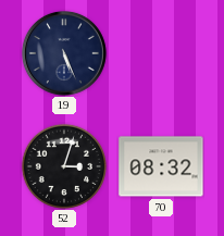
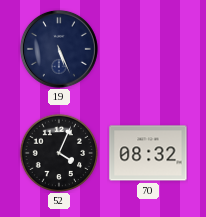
52: 3:03 -> 4:04
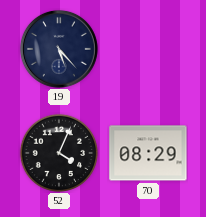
19: 5:26 -> 5:23
70: 08:32 -> 08:29
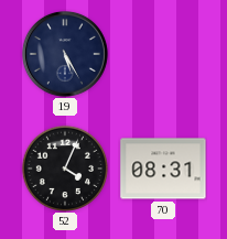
19: 5:23 -> 5:25
70: 08:29 -> 08:31
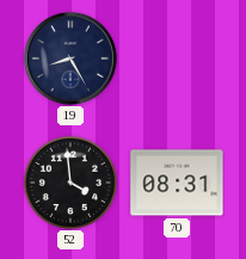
19: 5:25 -> 8:25
52: 4:04 -> 3:59
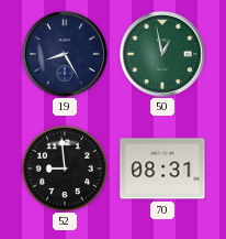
50: none -> 12:58
52: 3:59 -> 8:59
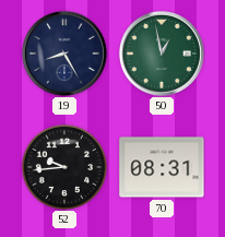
52: 8:59 -> 9:44
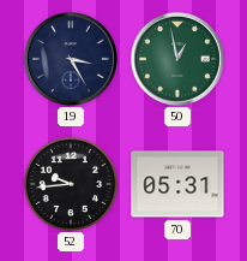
19: 8:25 -> 3:25
70: 08:31 -> 05:31
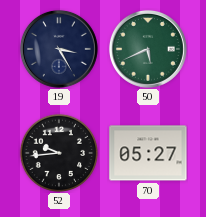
50: 12:58 -> 5:41
70: 05:31 -> 05:27
